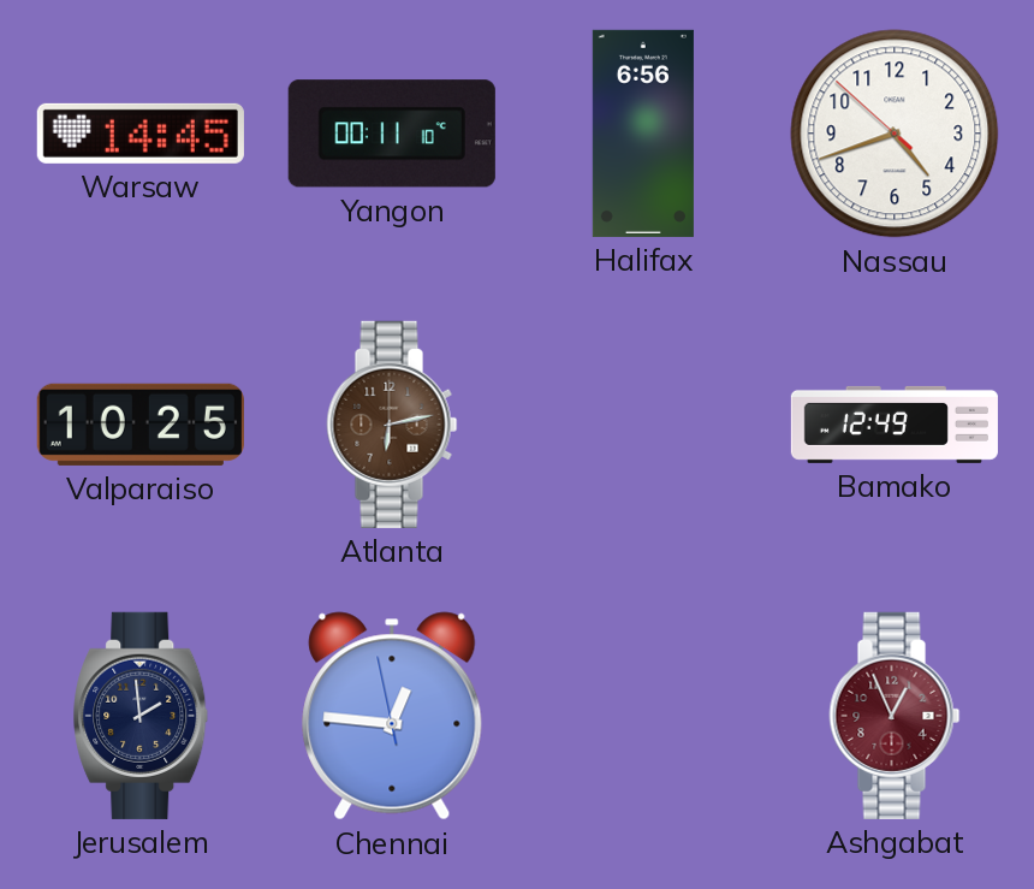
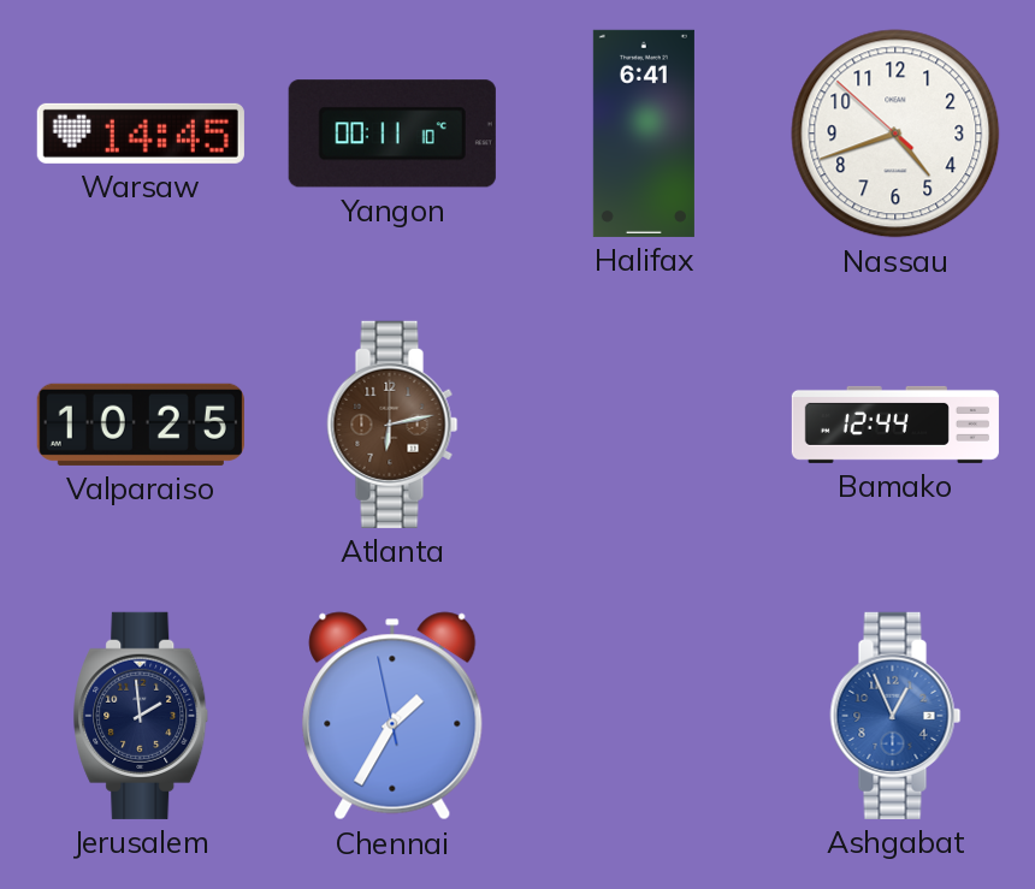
Halifax: 6:56 -> 6:41
Bamako: 12:49 -> 12:44
Chennai: 12:45 -> 1:34
Ashgabat dial: burgundy -> blue
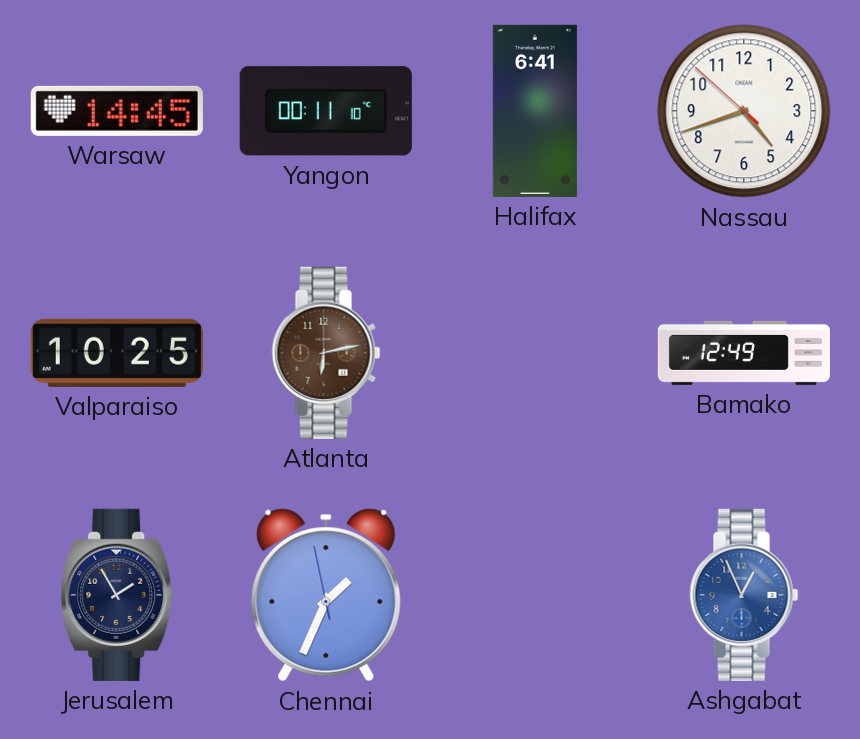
Bamako: 12:44 -> 12:49
Jerusalem: 1:59 -> 1:55
Chennai: 1:34 -> 1:33
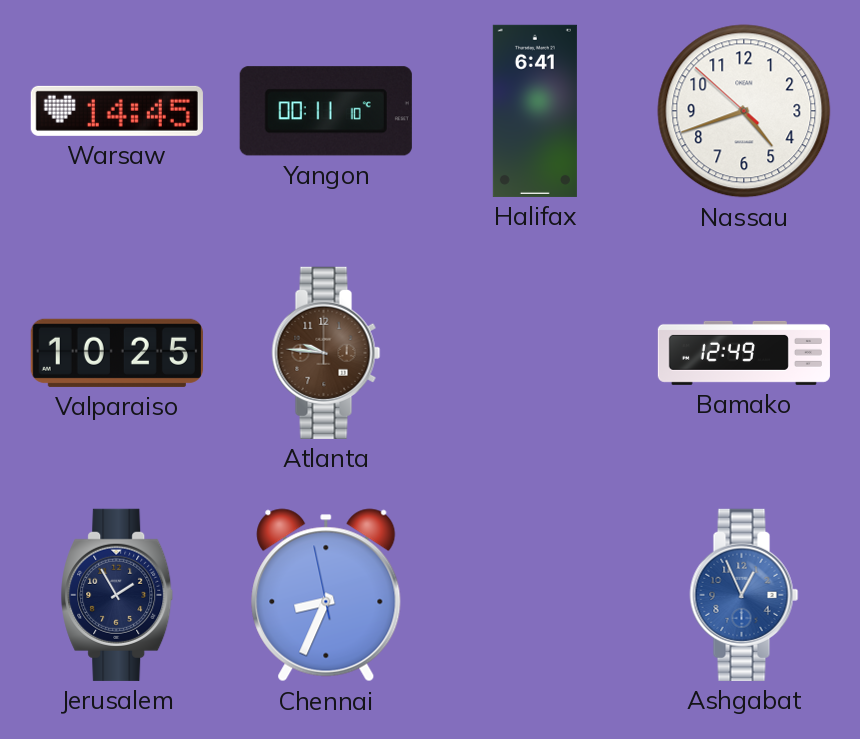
Atlanta: 6:13 -> 9:46
Chennai: 1:33 -> 8:33
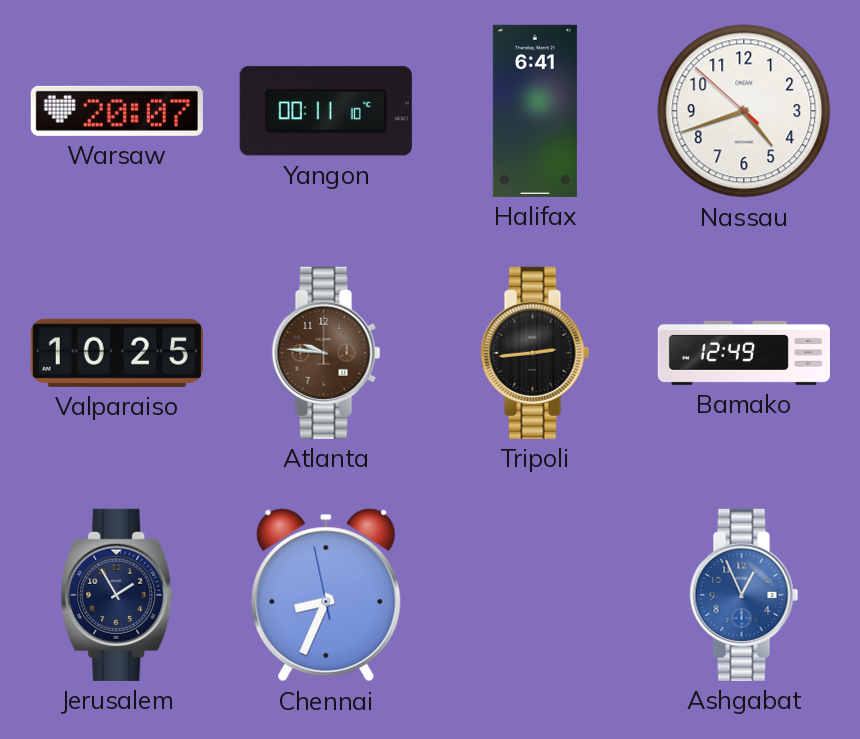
Warsaw: 14:45 -> 20:07
Tripoli: none -> 2:44
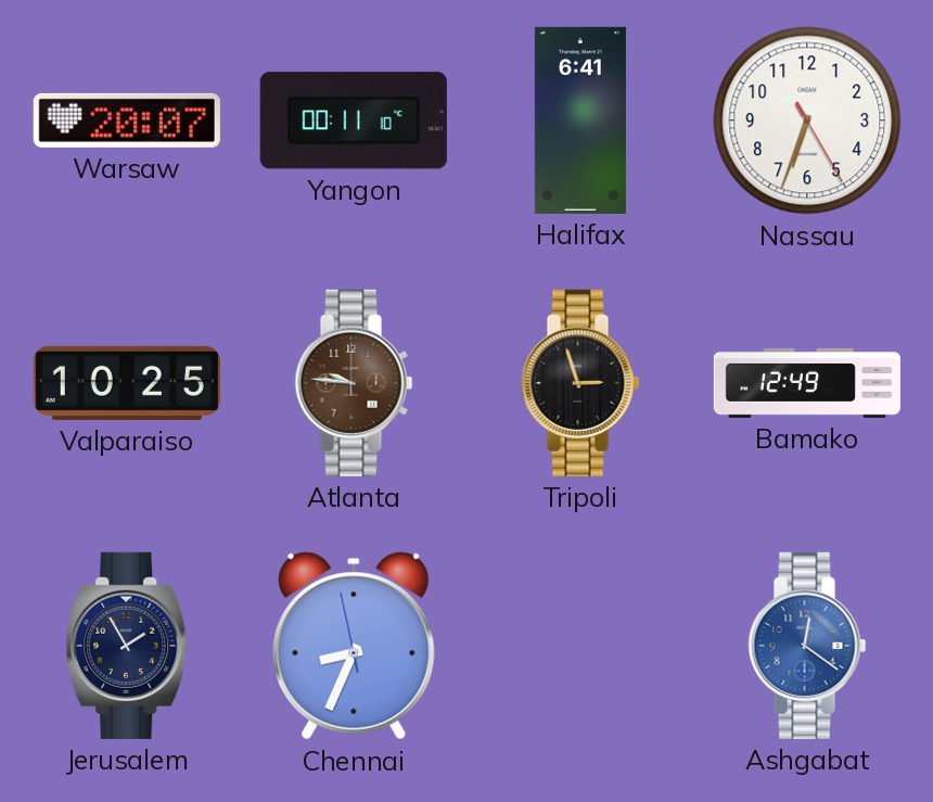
Nassau: 4:41 -> 6:33
Tripoli: 2:44 -> 2:57
Ashgabat: 12:56 -> 12:21
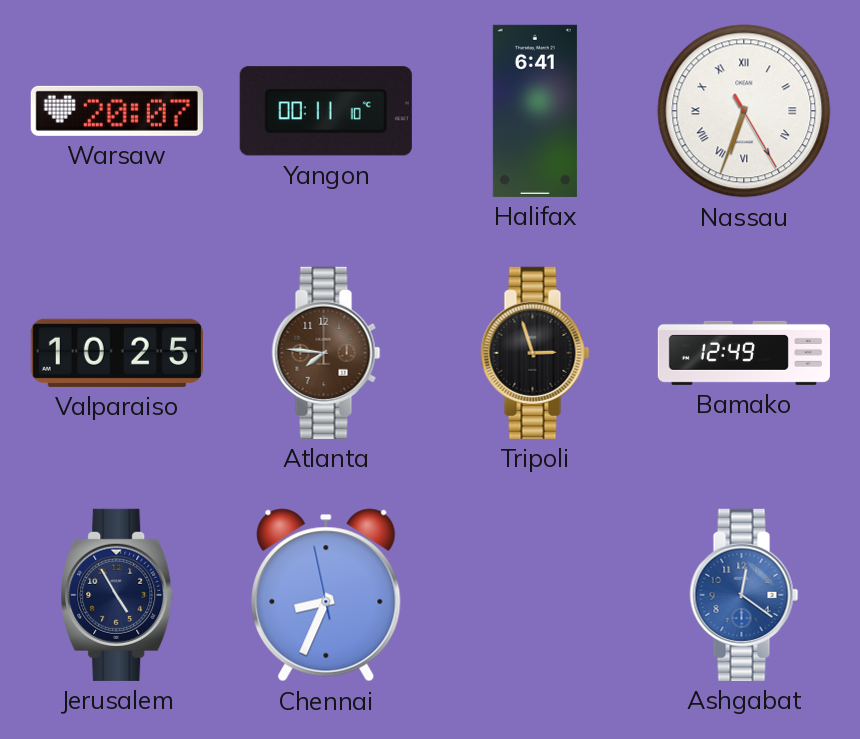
Nassau numerals: Arabic -> Roman
Atlanta: 9:46 -> 7:46
Jerusalem: 1:55 -> 4:55
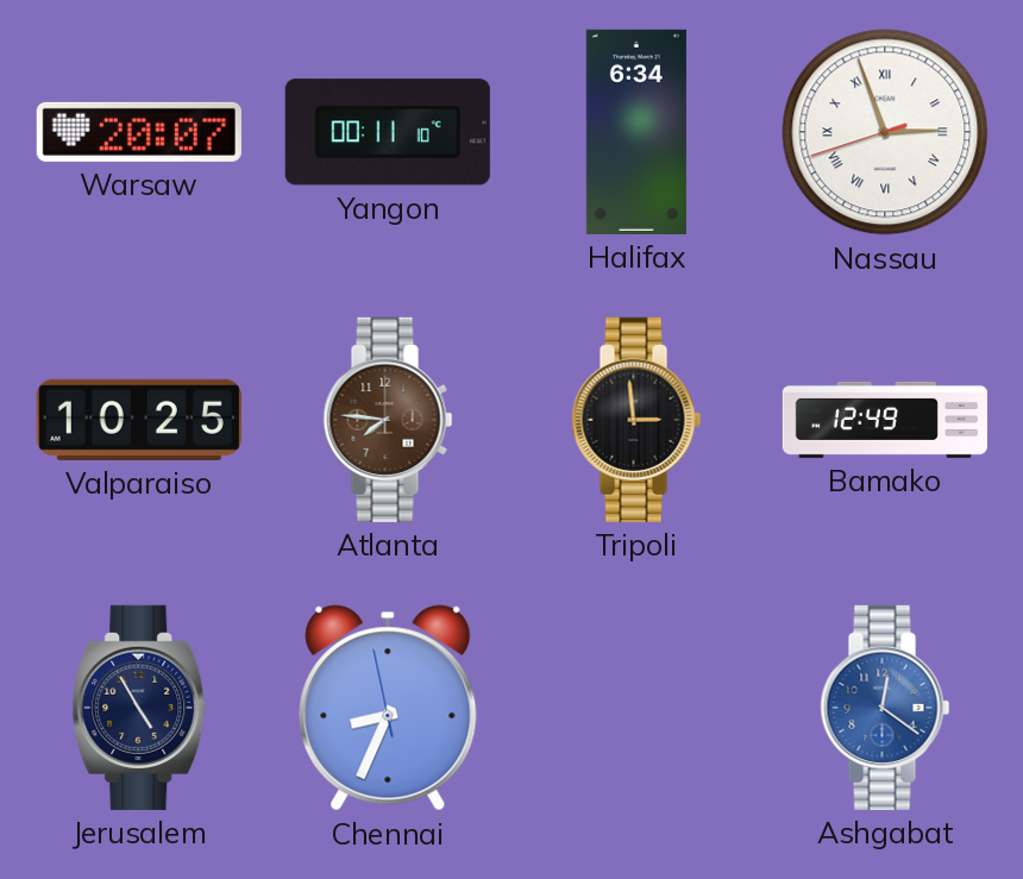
Halifax: 6:41 -> 6:34
Nassau: 6:33 -> 2:56
Tripoli: 2:57 -> 2:59
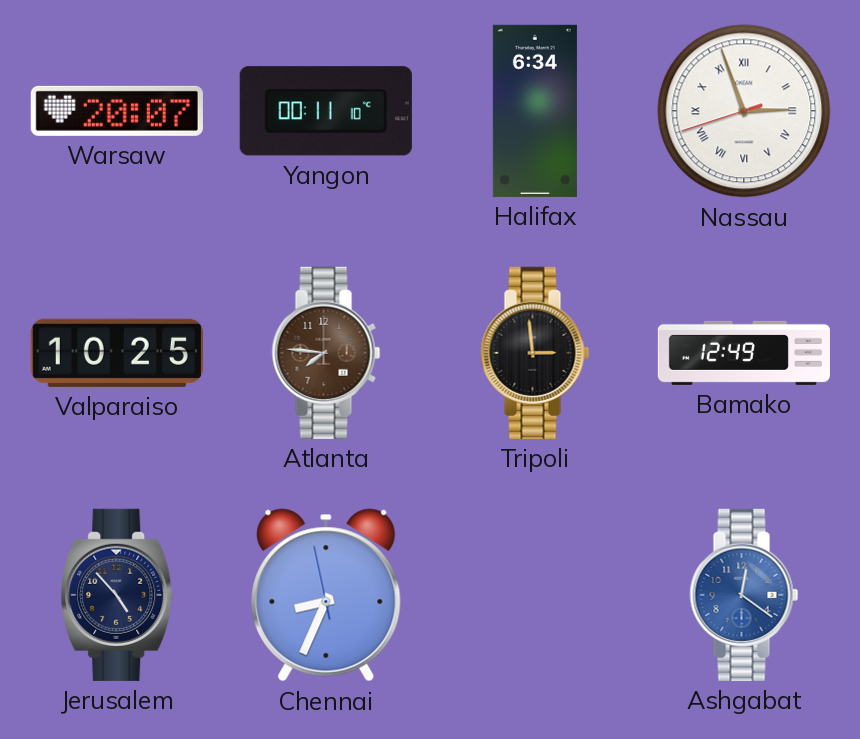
Jerusalem: 4:55 -> 4:53
